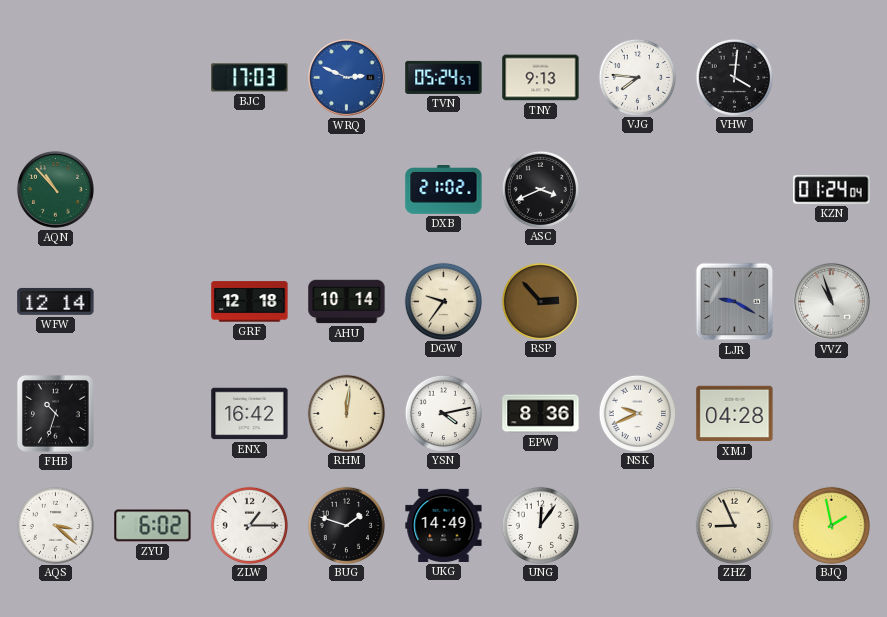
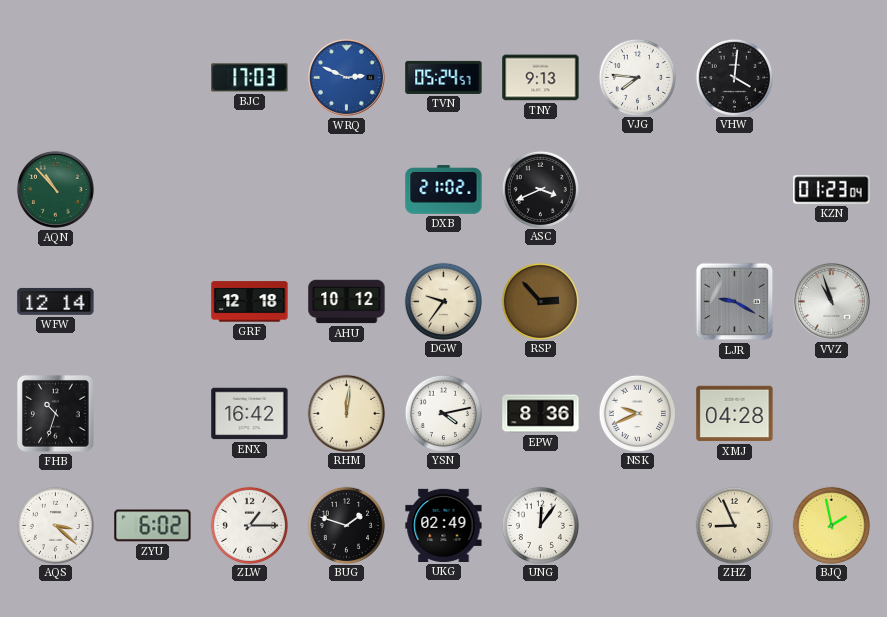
KZN: 01:24 -> 01:23
AHU: 10:14 -> 10:12
UKG: 14:49 -> 02:49
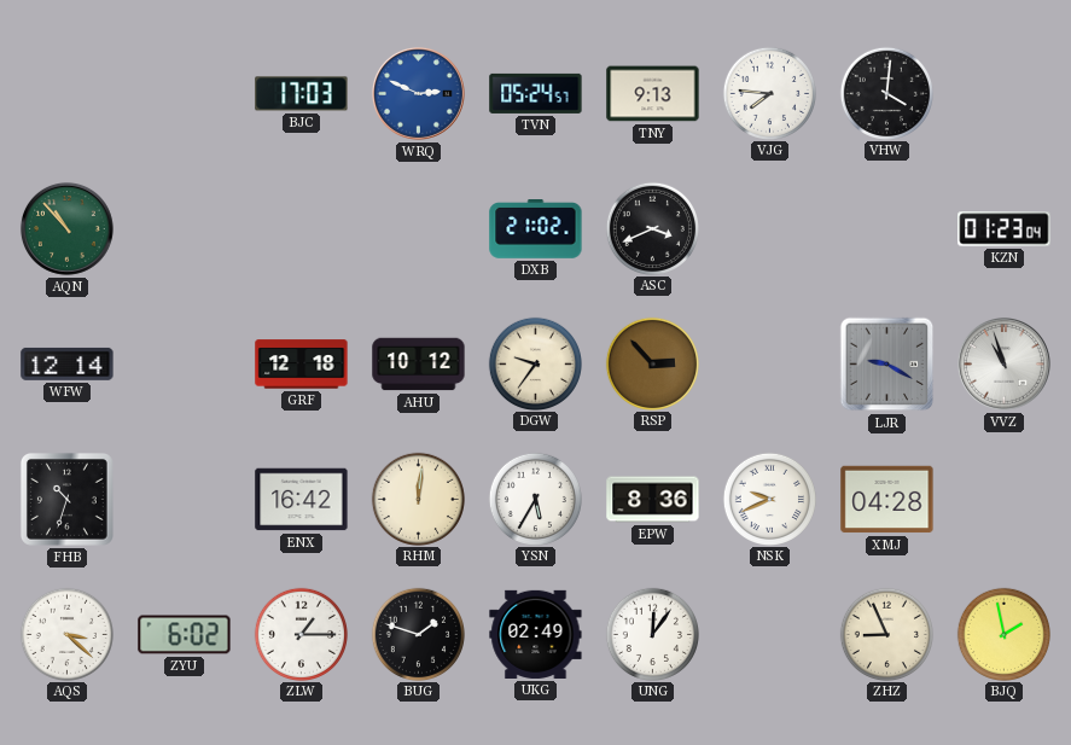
YSN: 4:13 -> 5:35
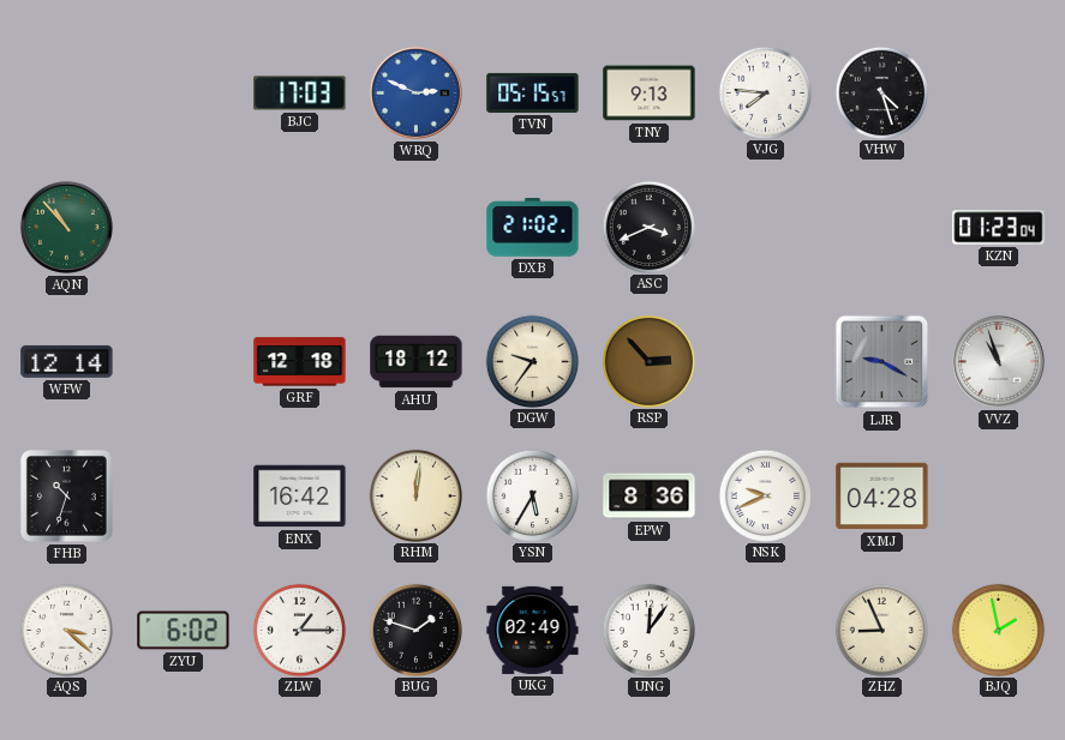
TVN: 05:24 -> 05:15
VHW: 4:01 -> 4:27
AHU: 10:12 -> 18:12
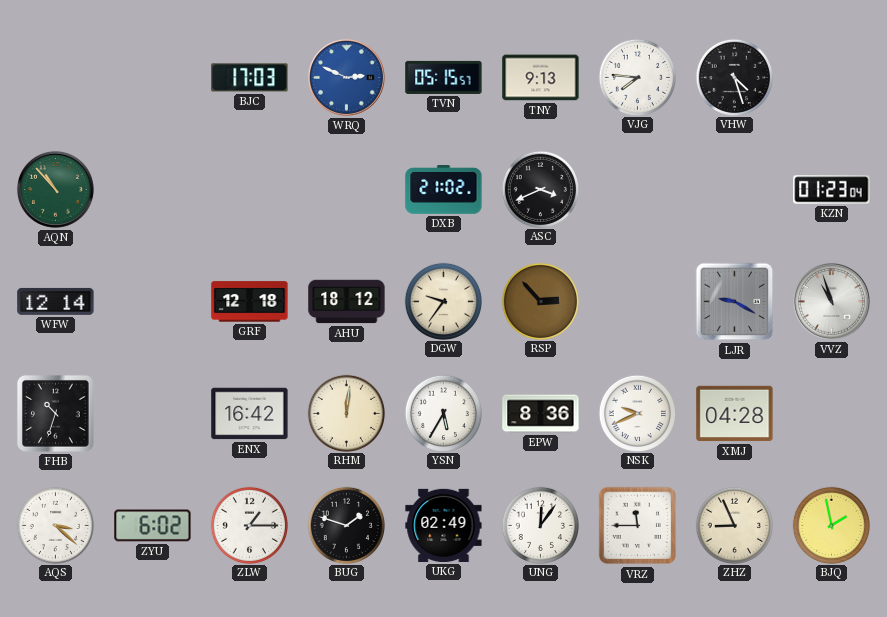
VRZ: none -> 11:45
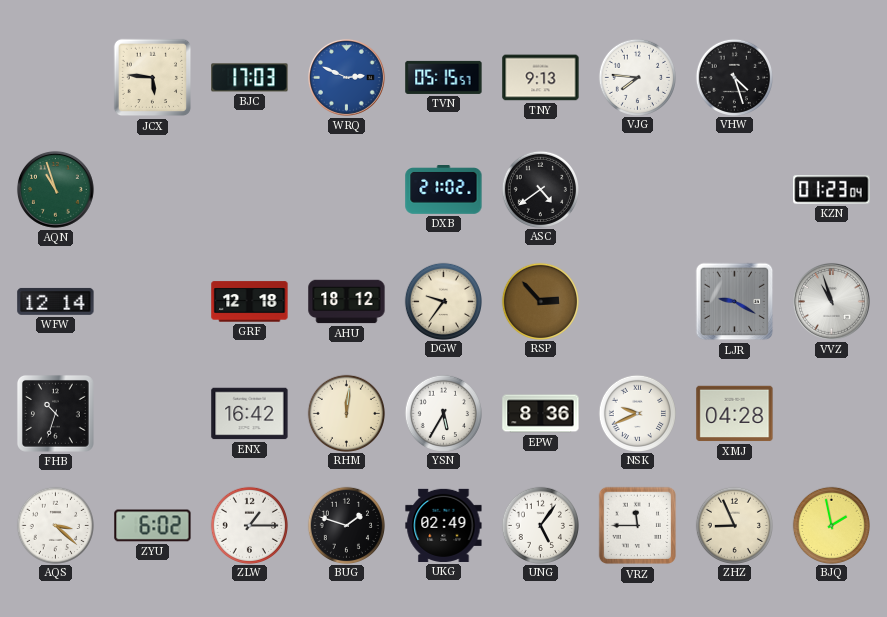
JCX: none -> 5:46
AQN: 10:53 -> 10:57
ASC: 3:41 -> 4:39
UNG: 12:06 -> 5:06
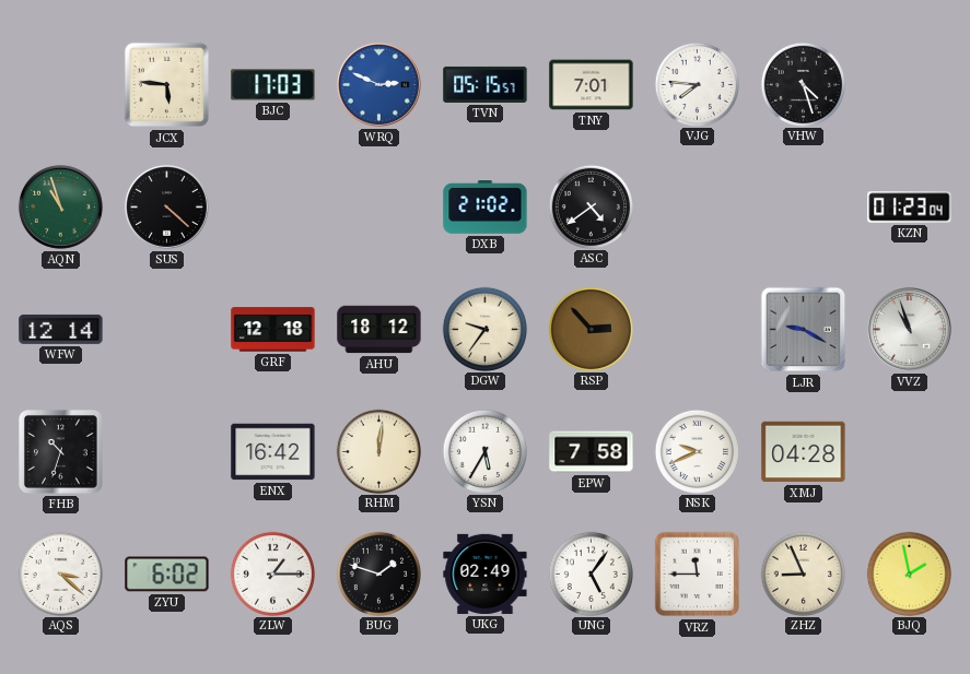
TNY: 9:13 -> 7:01
SUS: none -> 4:22
EPW: 8:36 -> 7:58
